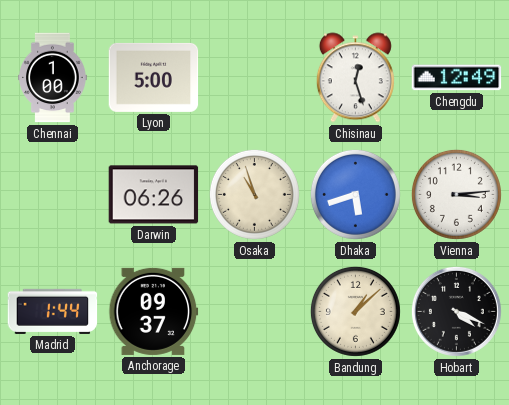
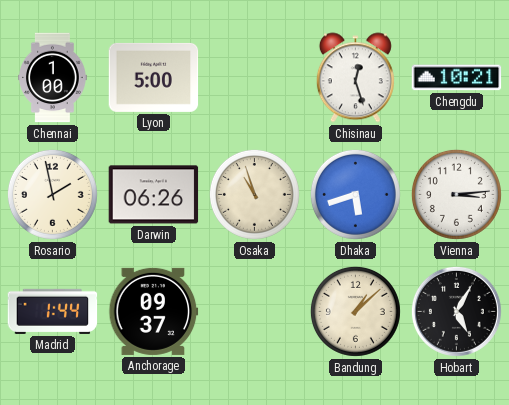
Chengdu: 12:49 -> 10:21
Rosario: none -> 1:58
Hobart: 4:19 -> 5:05
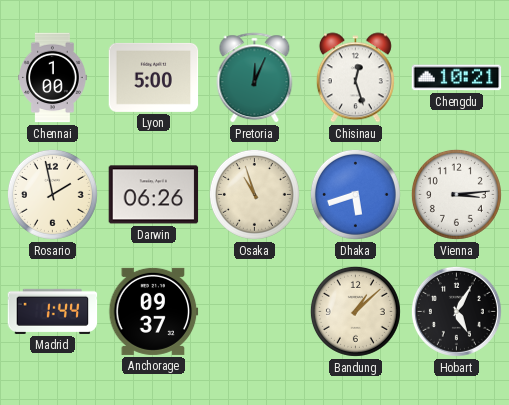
Pretoria: none -> 12:04
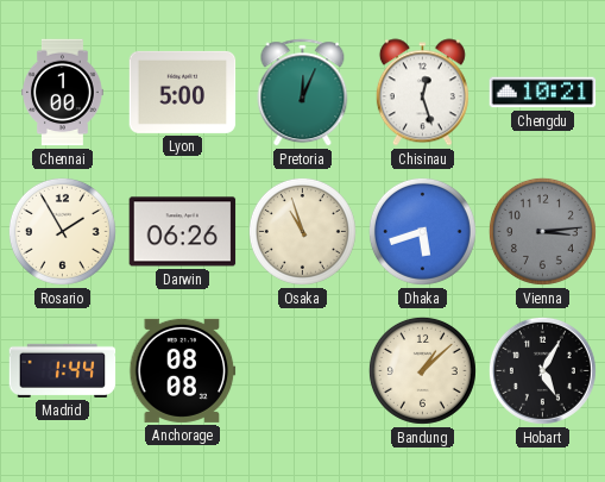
Rosario: 1:58 -> 1:55
Vienna dial: white -> grey
Anchorage: 09:37 -> 08:08
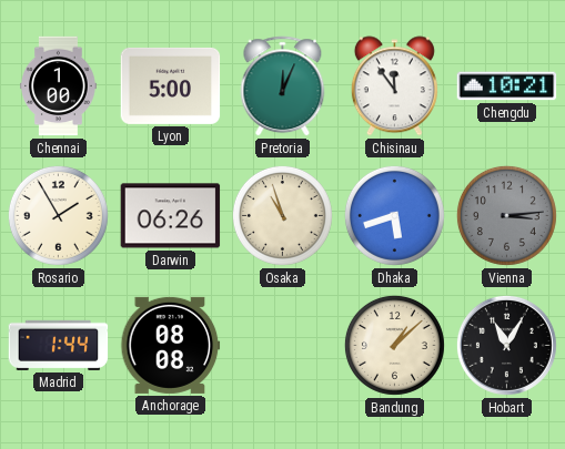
Chisinau: 12:27 -> 11:54
Hobart: 5:05 -> 11:05
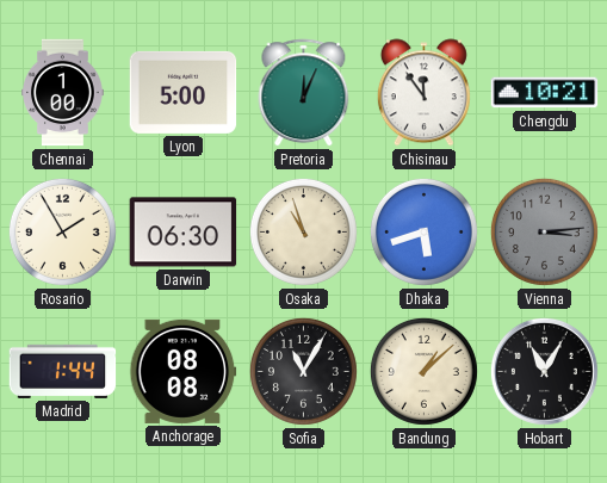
Darwin: 06:26 -> 06:30
Sofia: none -> 11:05
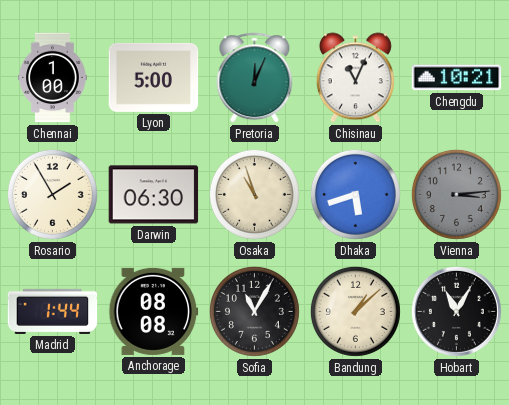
Chisinau: 11:54 -> 11:04
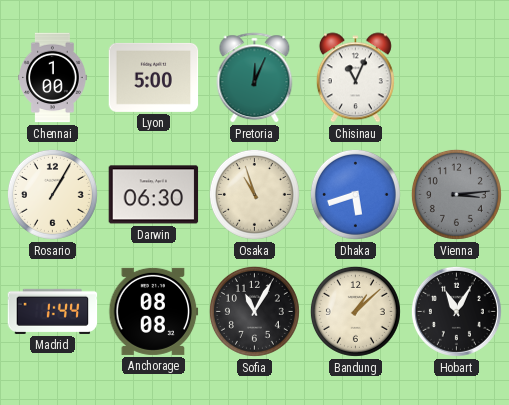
Chengdu: 10:21 -> none
Rosario: 1:55 -> 1:05
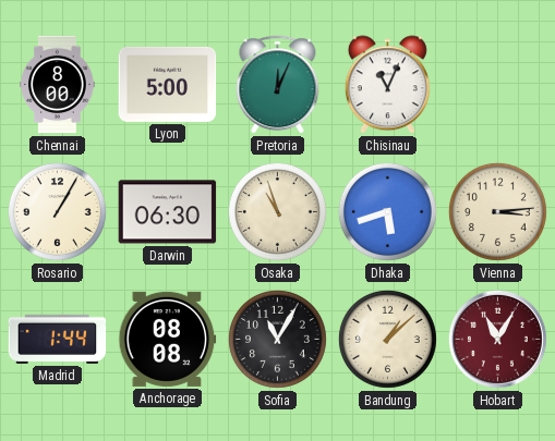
Chennai: 1:00 -> 8:00
Vienna dial: grey -> cream
Hobart dial: black -> burgundy
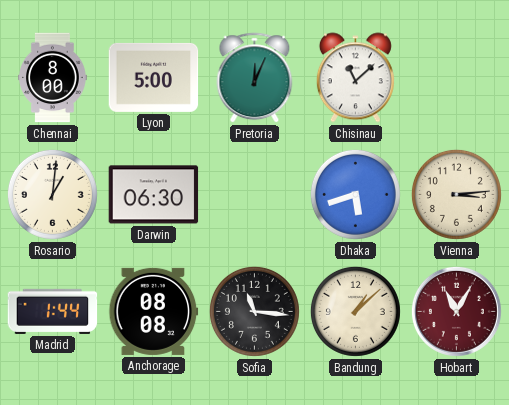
Chisinau: 11:04 -> 11:08
Rosario: 1:05 -> 1:01
Osaka: 10:57 -> none
Sofia: 11:05 -> 11:16
